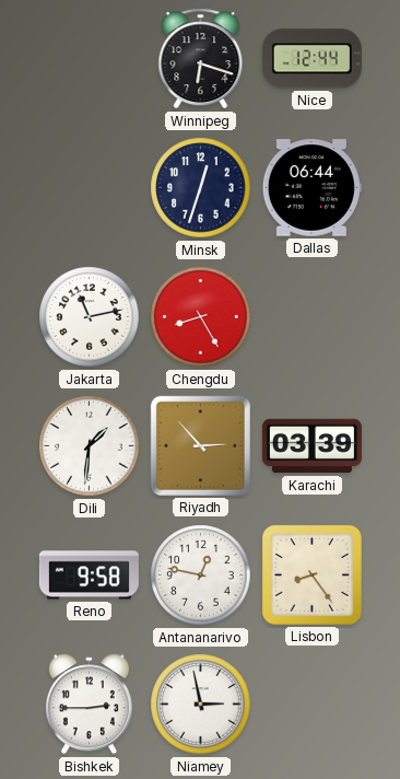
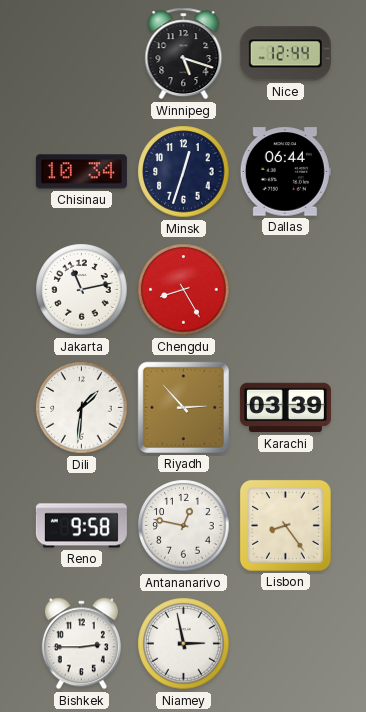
Winnipeg: 6:18 -> 5:18
Chisinau: none -> 10:34
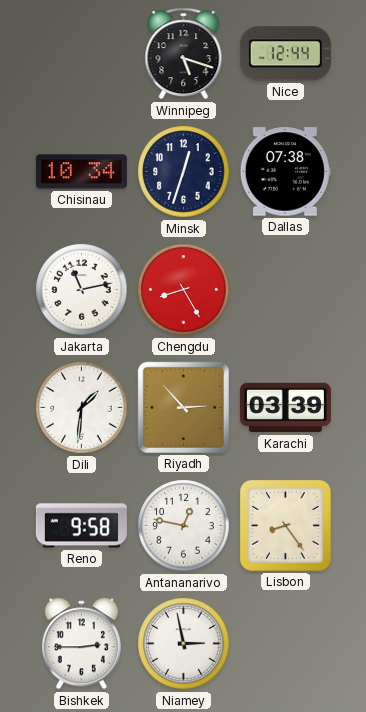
Dallas: 06:44 -> 07:38
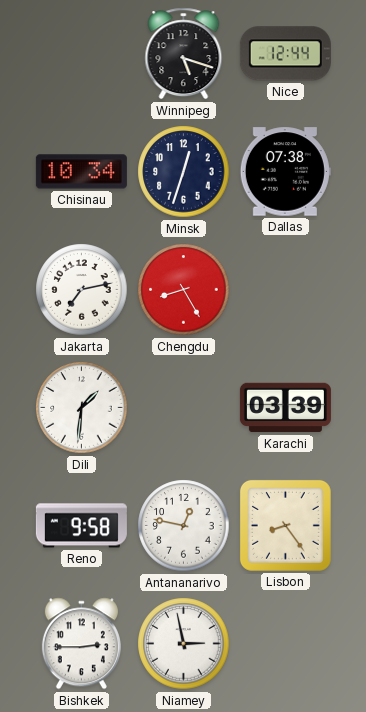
Jakarta: 11:13 -> 7:13
Riyadh: 2:53 -> none
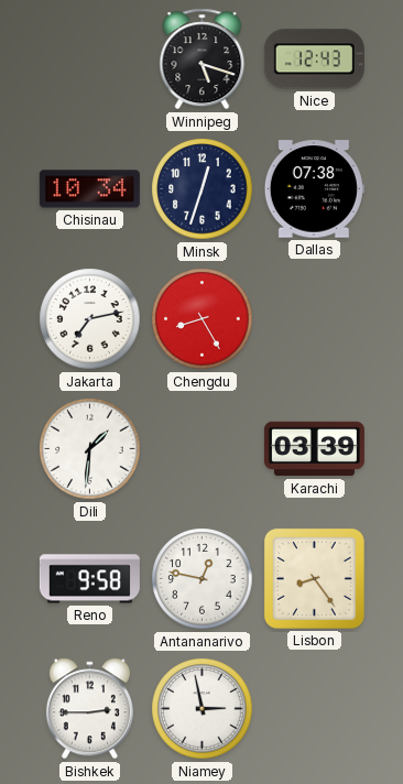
Nice: 12:44 -> 12:43
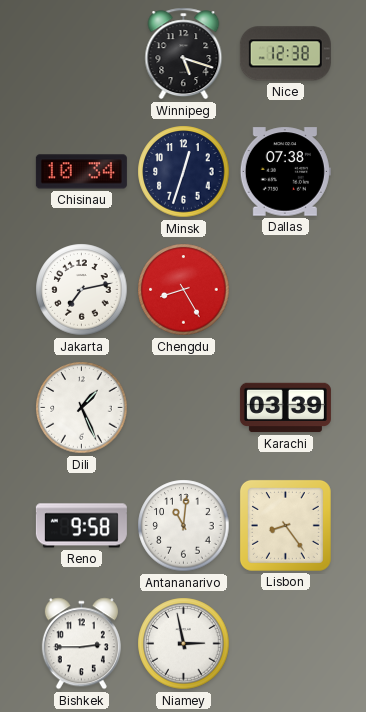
Nice: 12:43 -> 12:38
Dili: 1:31 -> 1:26
Antananarivo: 12:47 -> 11:01
